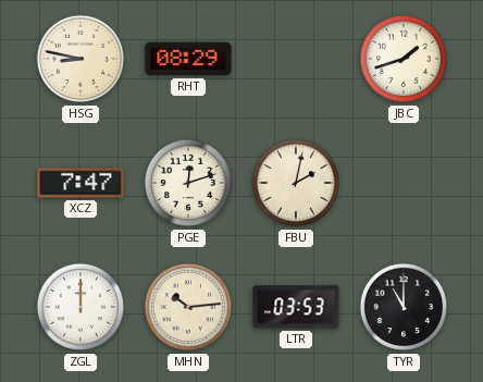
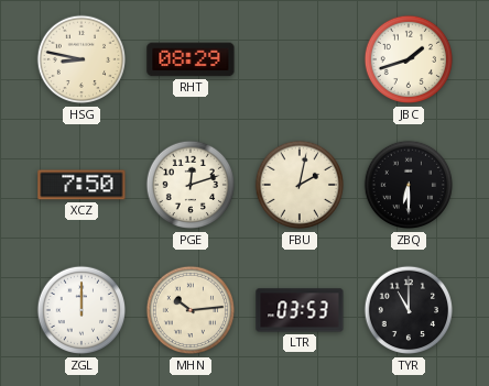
XCZ: 7:47 -> 7:50
ZBQ: none -> 6:30
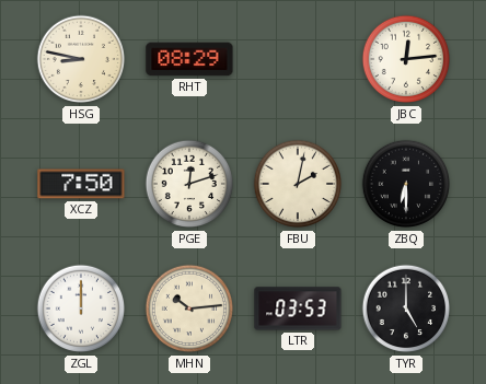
JBC: 1:42 -> 12:14
TYR: 11:00 -> 5:00
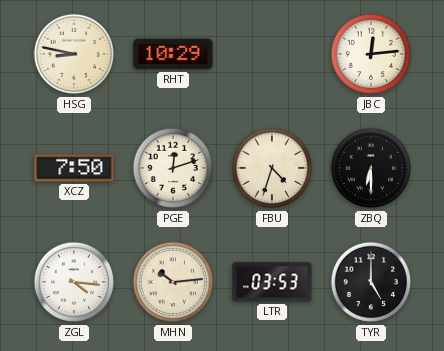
RHT: 08:29 -> 10:29
FBU: 2:02 -> 4:33
ZGL: 12:00 -> 4:16
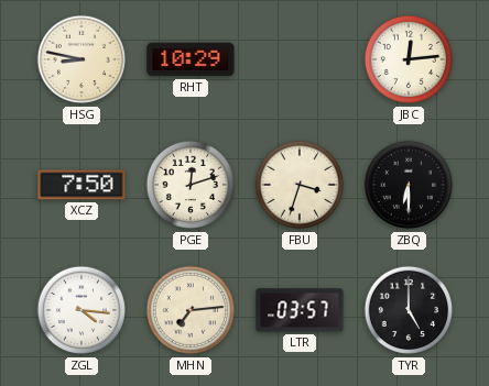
FBU: 4:33 -> 3:33
MHN: 10:14 -> 7:14
LTR: 03:53 -> 03:57
